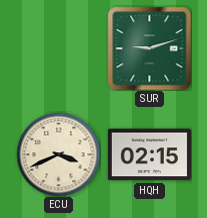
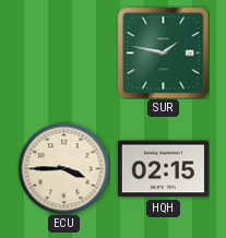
SUR: 9:12 -> 1:47
ECU: 3:41 -> 3:45
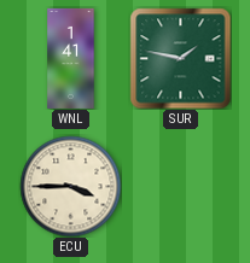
WNL: none -> 1:41
HQH: 02:15 -> none
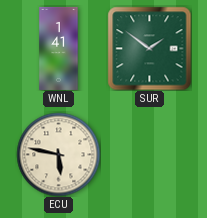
SUR: 1:47 -> 1:51
ECU: 3:45 -> 5:47
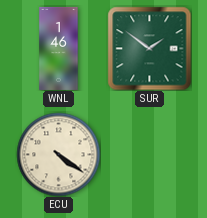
WNL: 1:41 -> 1:46
ECU: 5:47 -> 4:21
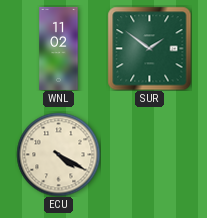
WNL: 1:46 -> 11:02
ECU: 4:21 -> 4:20
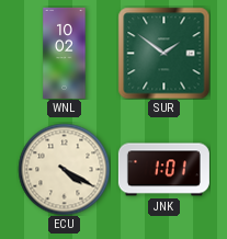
WNL: 11:02 -> 10:02
JNK: none -> 1:01
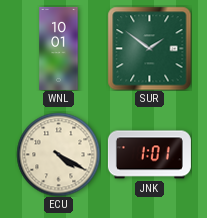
WNL: 10:02 -> 10:01
